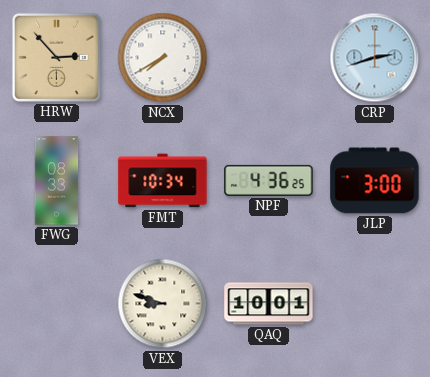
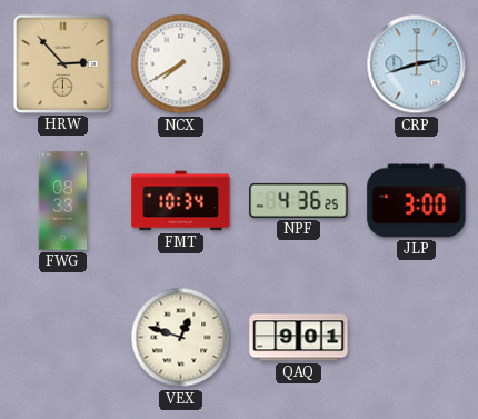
VEX: 8:48 -> 12:48
QAQ: 10:01 -> 9:01
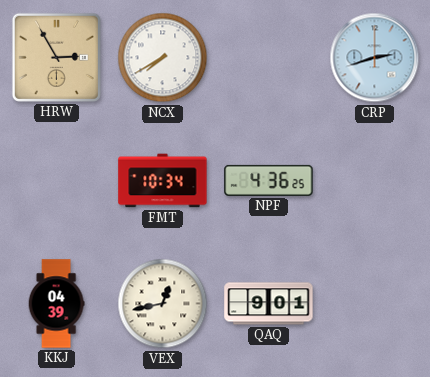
HRW: 2:53 -> 2:55
FWG: 08:33 -> none
JLP: 3:00 -> none
KKJ: none -> 04:39
VEX: 12:48 -> 12:43
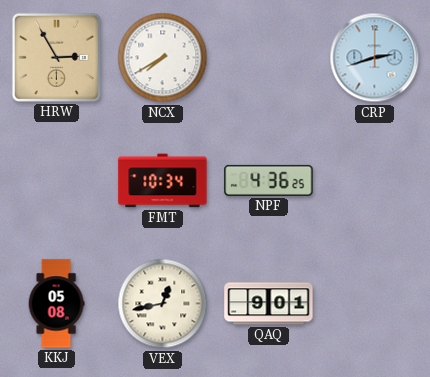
KKJ: 04:39 -> 05:08
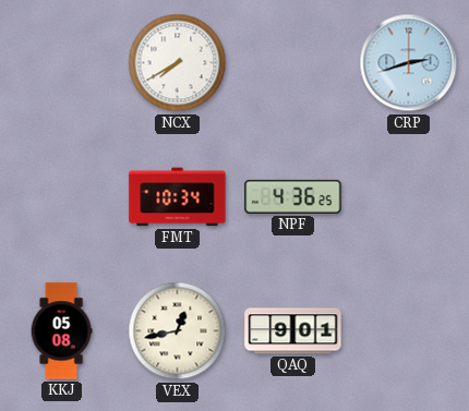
HRW: 2:55 -> none
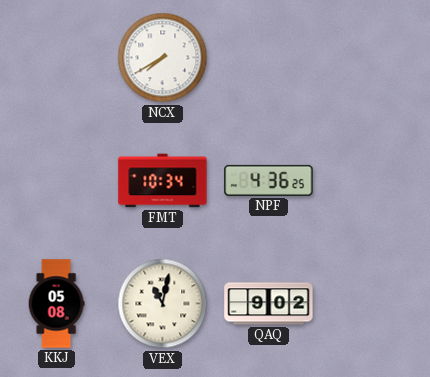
CRP: 2:42 -> none
VEX: 12:43 -> 11:02
QAQ: 9:01 -> 9:02
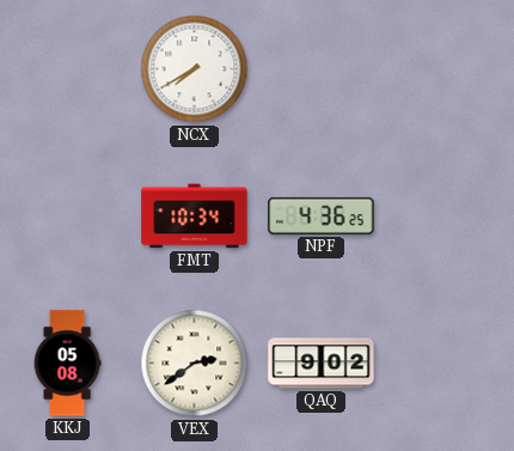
VEX: 11:02 -> 2:39
